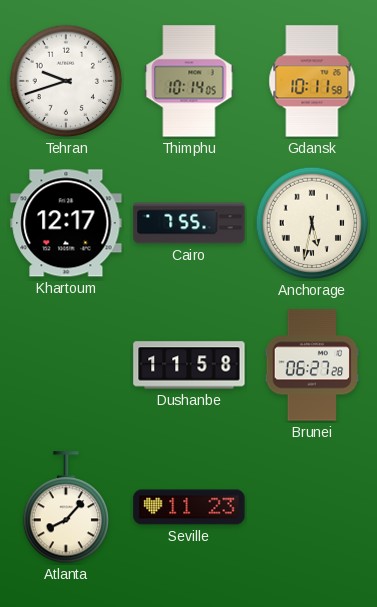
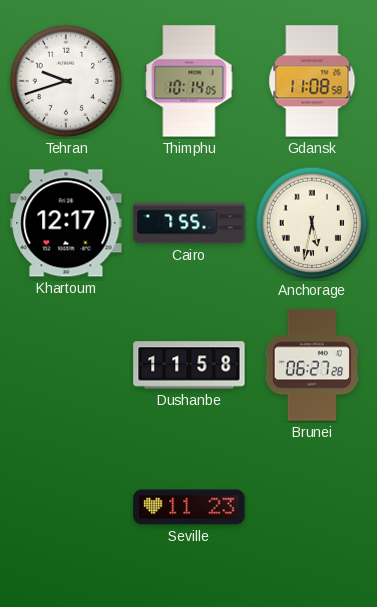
Gdansk: 10:11 -> 11:08
Atlanta: 8:07 -> none
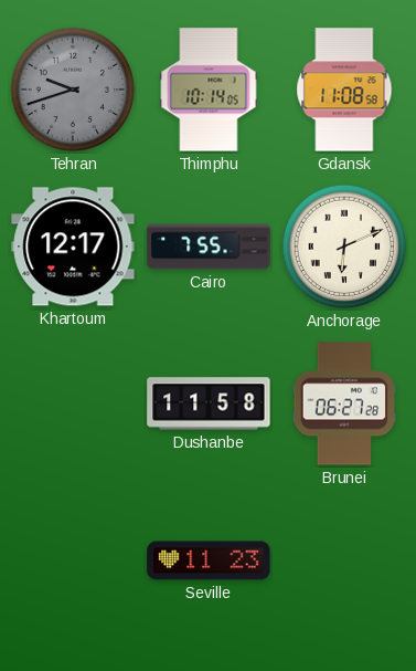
Tehran dial: white -> grey
Anchorage: 5:32 -> 6:11
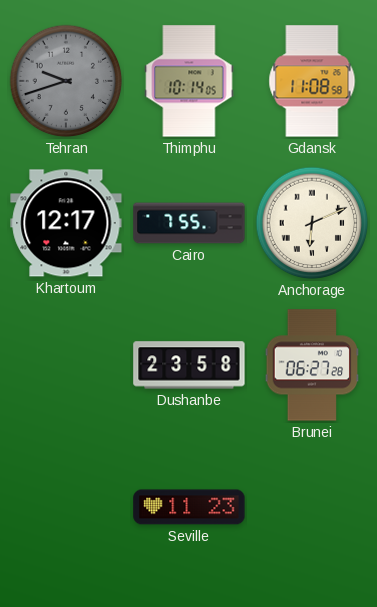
Dushanbe: 11:58 -> 23:58
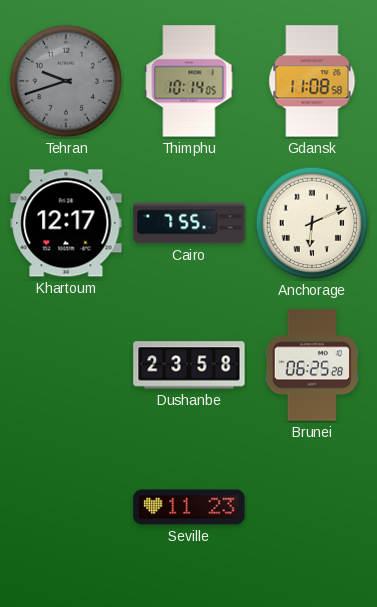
Brunei: 06:27 -> 06:25
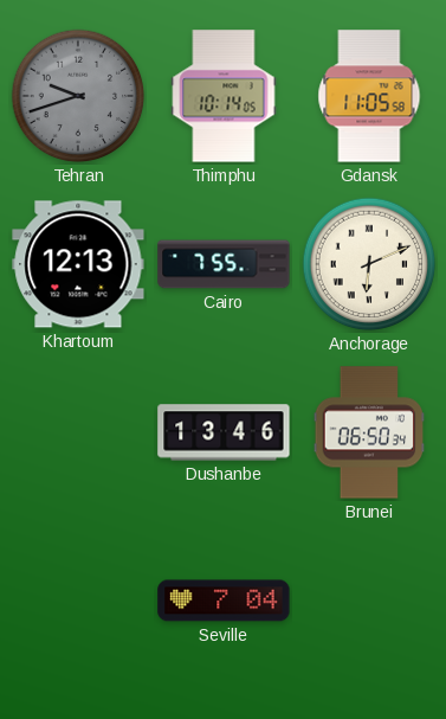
Gdansk: 11:08 -> 11:05
Khartoum: 12:17 -> 12:13
Dushanbe: 23:58 -> 13:46
Brunei: 06:25 -> 06:50
Seville: 11:23 -> 7:04
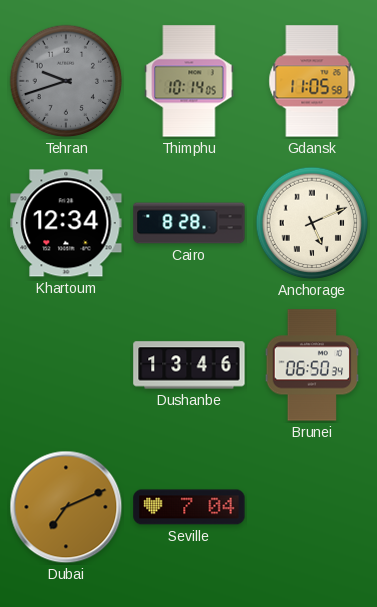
Khartoum: 12:13 -> 12:34
Cairo: 7:55 -> 8:28
Anchorage: 6:11 -> 5:11
Dubai: none -> 7:11
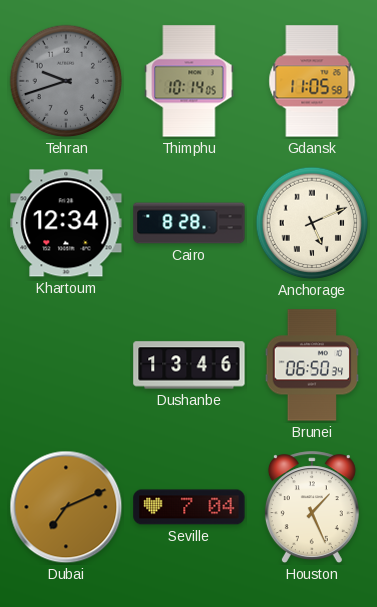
Houston: none -> 1:26
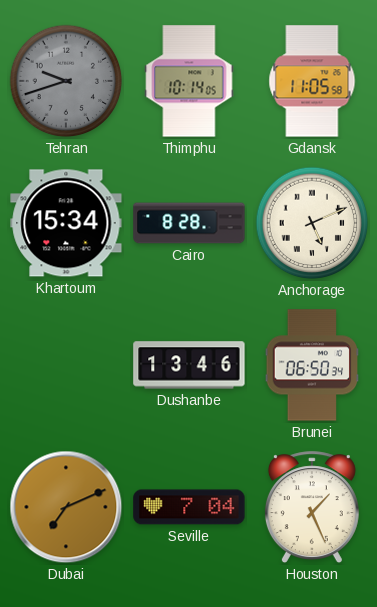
Khartoum: 12:34 -> 15:34
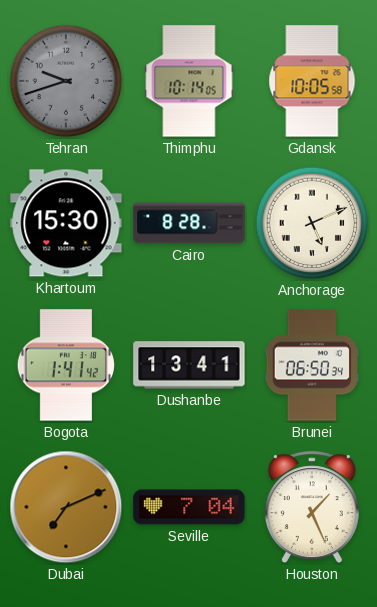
Gdansk: 11:05 -> 10:05
Khartoum: 15:34 -> 15:30
Bogota: none -> 1:41
Dushanbe: 13:46 -> 13:41
